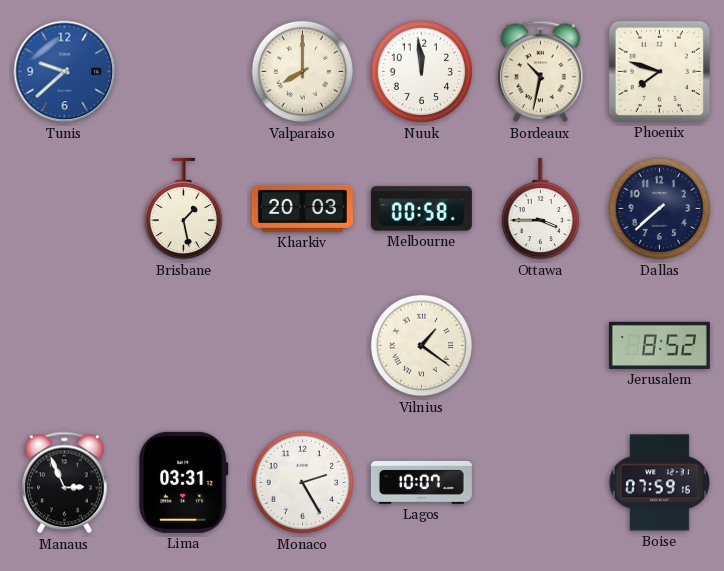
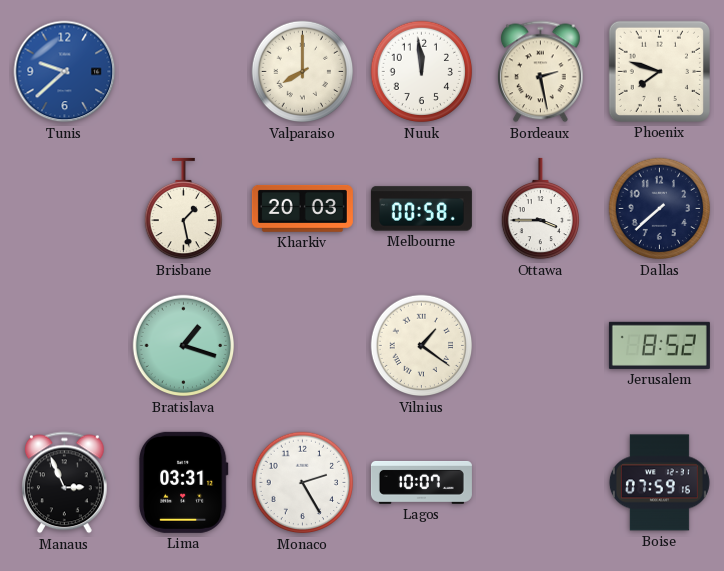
Bordeaux: 10:32 -> 2:28
Bratislava: none -> 1:18
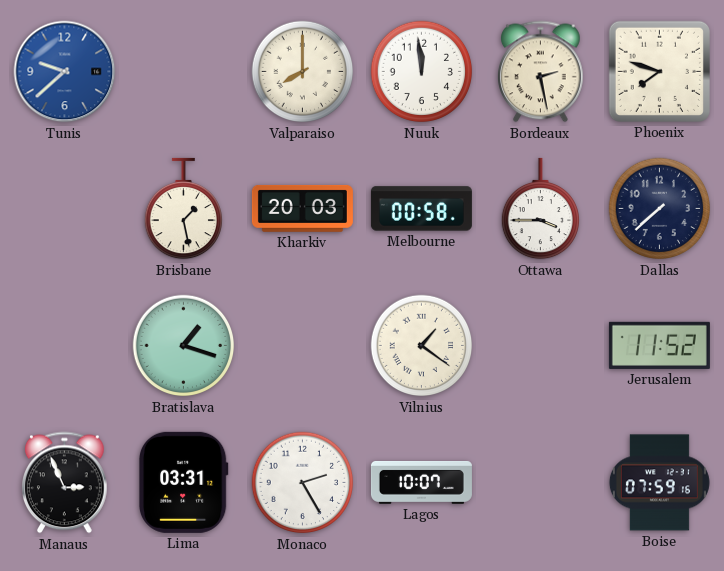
Jerusalem: 8:52 -> 11:52
